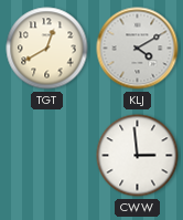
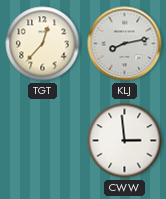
TGT: 12:40 -> 12:37
KLJ: 4:10 -> 8:13
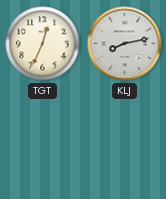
TGT: 12:37 -> 12:34
CWW: 2:59 -> none
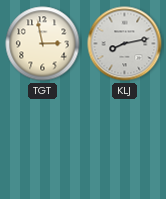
TGT: 12:34 -> 2:58
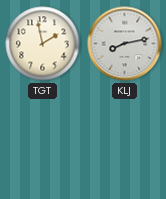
TGT: 2:58 -> 1:58
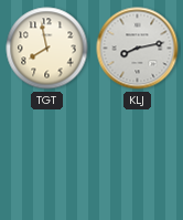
TGT: 1:58 -> 7:58
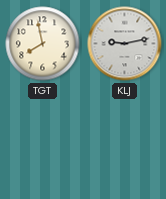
KLJ: 8:13 -> 9:13
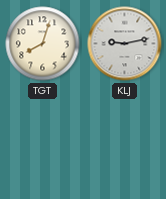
TGT: 7:58 -> 8:03
